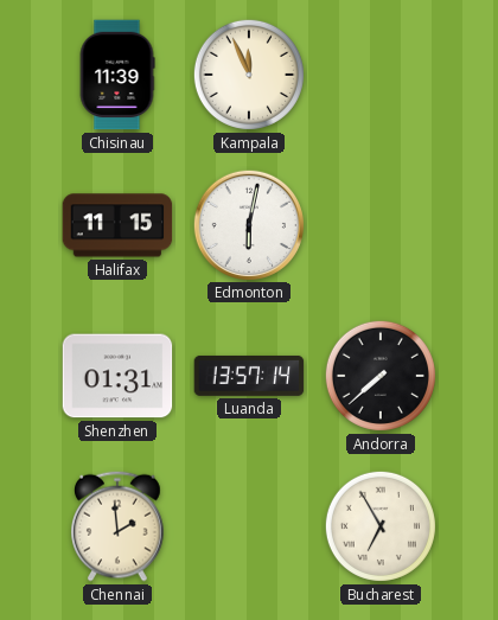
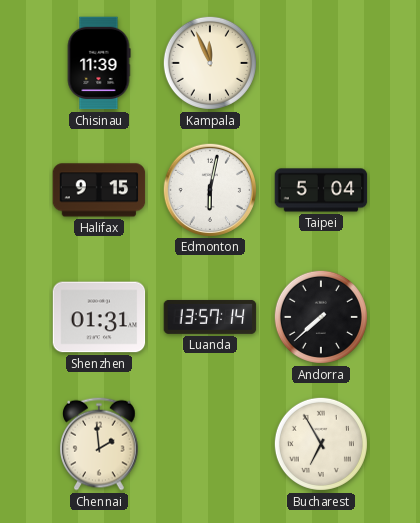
Halifax: 11:15 -> 9:15
Taipei: none -> 5:04
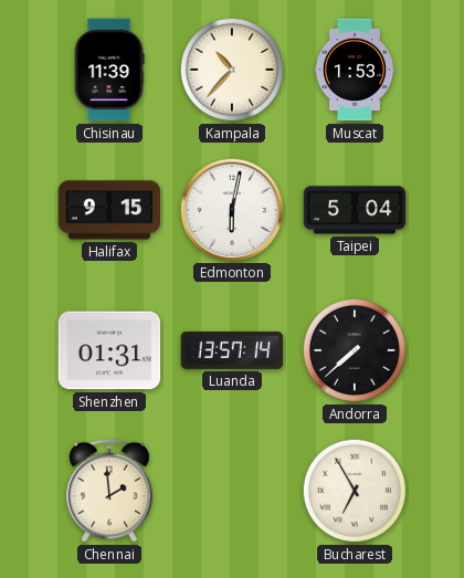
Kampala: 11:56 -> 10:37
Muscat: none -> 1:53
